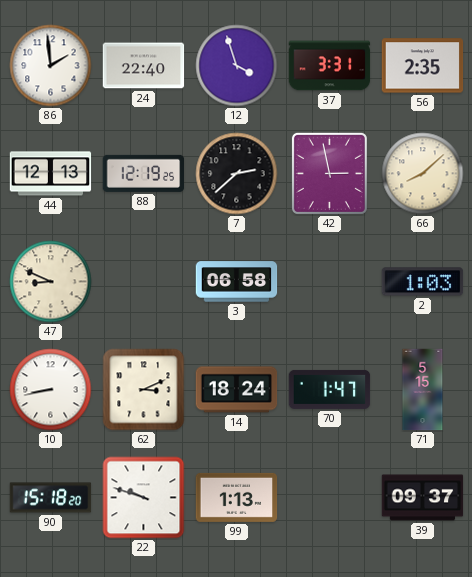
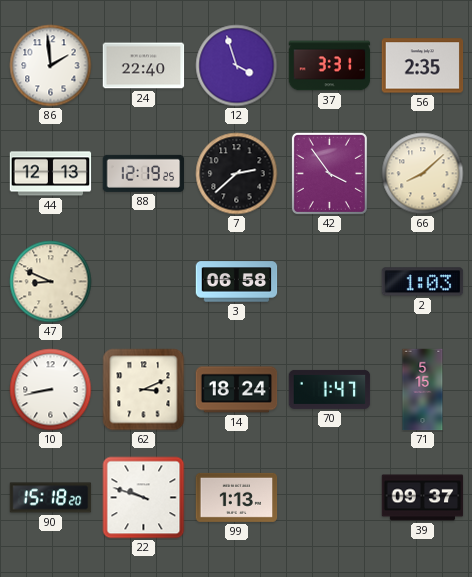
42: 2:58 -> 3:54
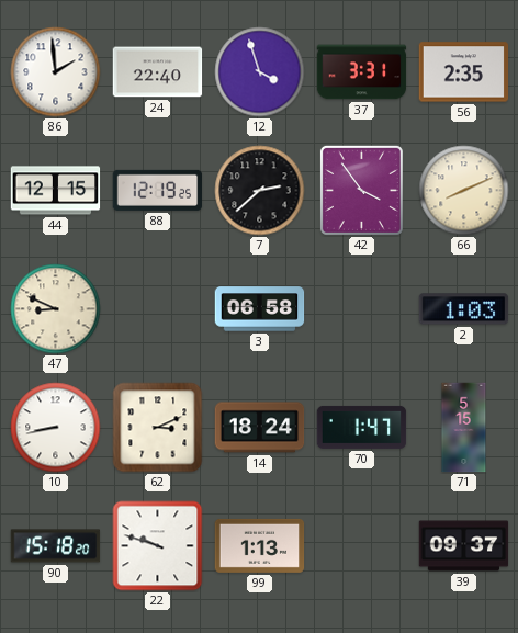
44: 12:13 -> 12:15
66: 8:08 -> 8:11
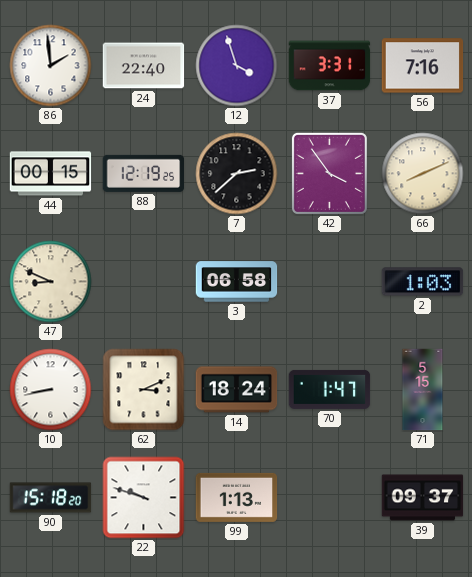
56: 2:35 -> 7:16
44: 12:15 -> 00:15
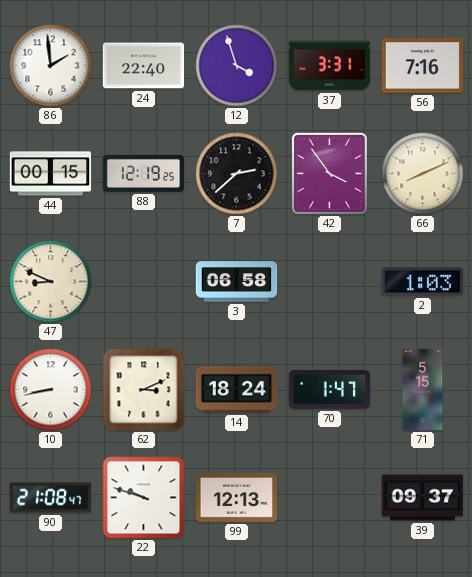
90: 15:18 -> 21:08
99: 1:13 -> 12:13
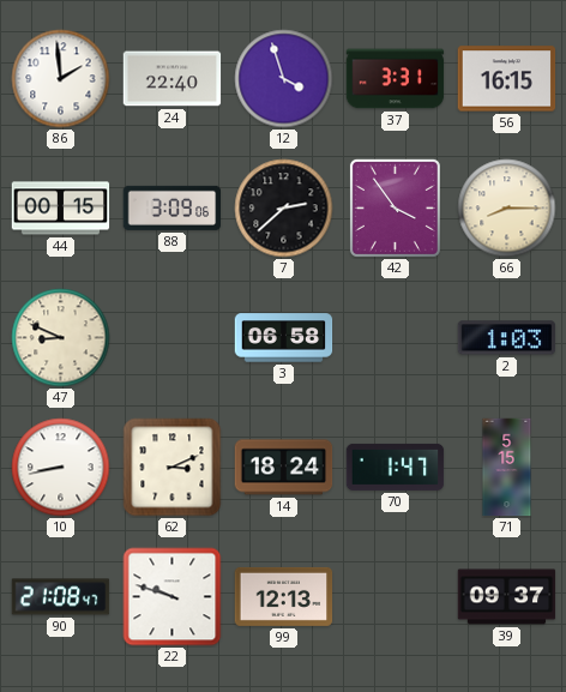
56: 7:16 -> 16:15
88: 12:19 -> 3:09
66: 8:11 -> 8:15
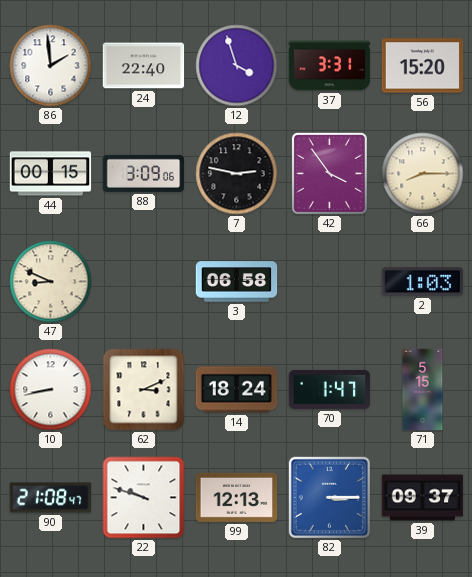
56: 16:15 -> 15:20
7: 2:38 -> 2:47
82: none -> 3:15
